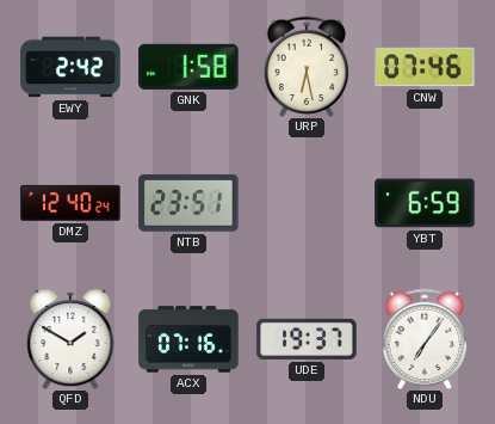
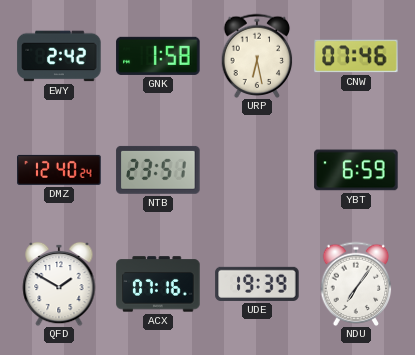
UDE: 19:37 -> 19:39
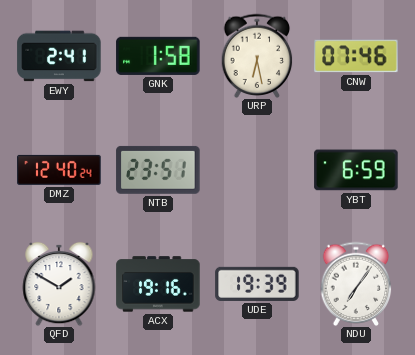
EWY: 2:42 -> 2:41
ACX: 07:16 -> 19:16
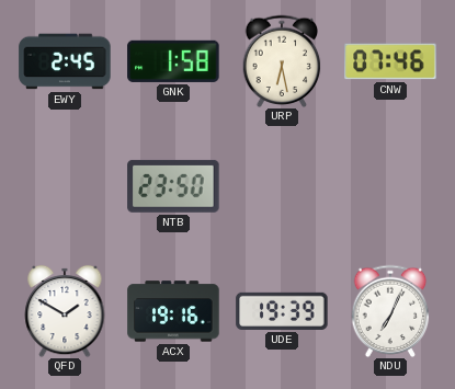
EWY: 2:41 -> 2:45
DMZ: 12:40 -> none
NTB: 23:51 -> 23:50
YBT: 6:59 -> none
NDU: 7:06 -> 7:04
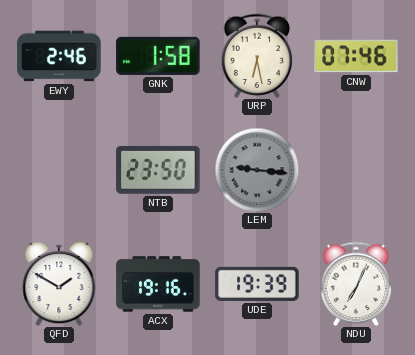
EWY: 2:45 -> 2:46
LEM: none -> 9:16
